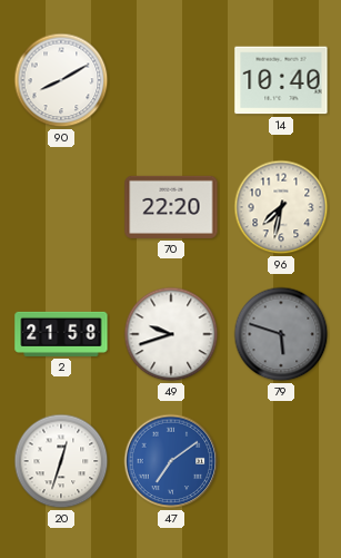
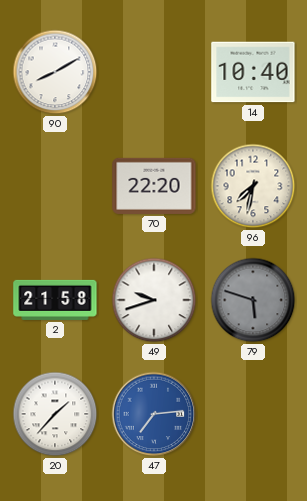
20: 12:33 -> 1:37
47: 7:09 -> 7:14
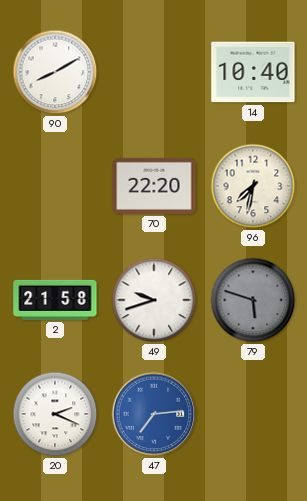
20: 1:37 -> 2:19
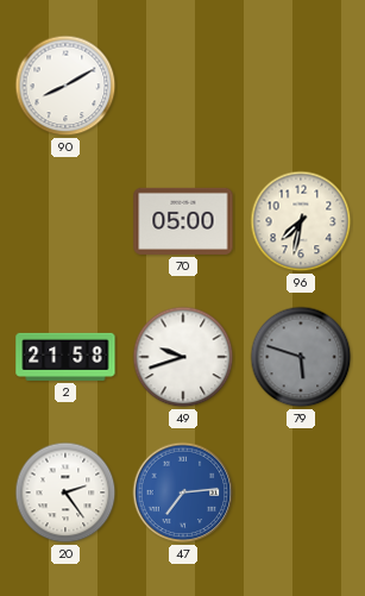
14: 10:40 -> none
70: 22:20 -> 05:00
20: 2:19 -> 2:24
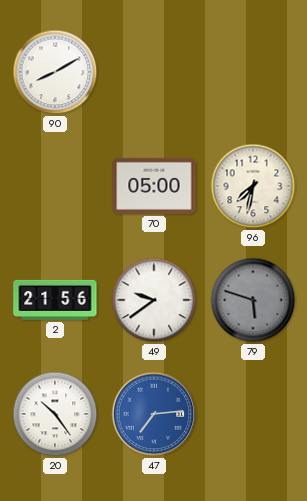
2: 21:58 -> 21:56
49: 9:42 -> 9:39
20: 2:24 -> 10:24
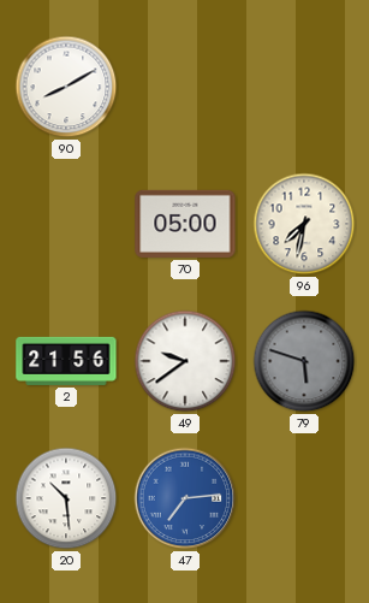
20: 10:24 -> 10:29
